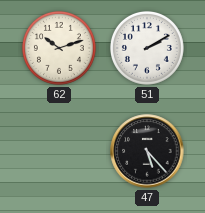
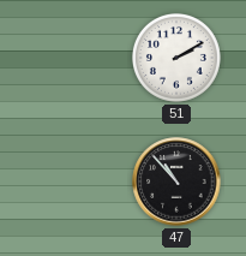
62: 10:12 -> none
47: 5:23 -> 10:53
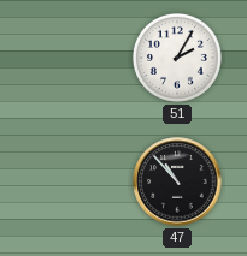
51: 2:10 -> 2:05
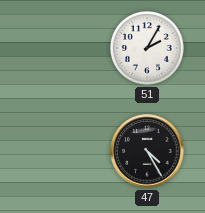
47: 10:53 -> 4:25
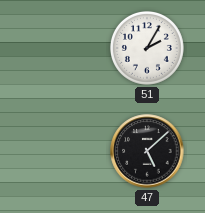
47: 4:25 -> 5:08
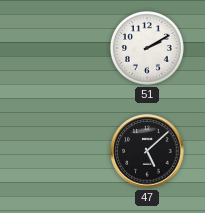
51: 2:05 -> 2:10
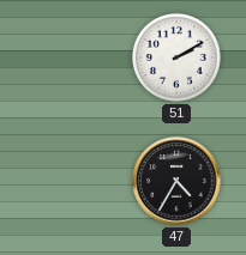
47: 5:08 -> 4:35
